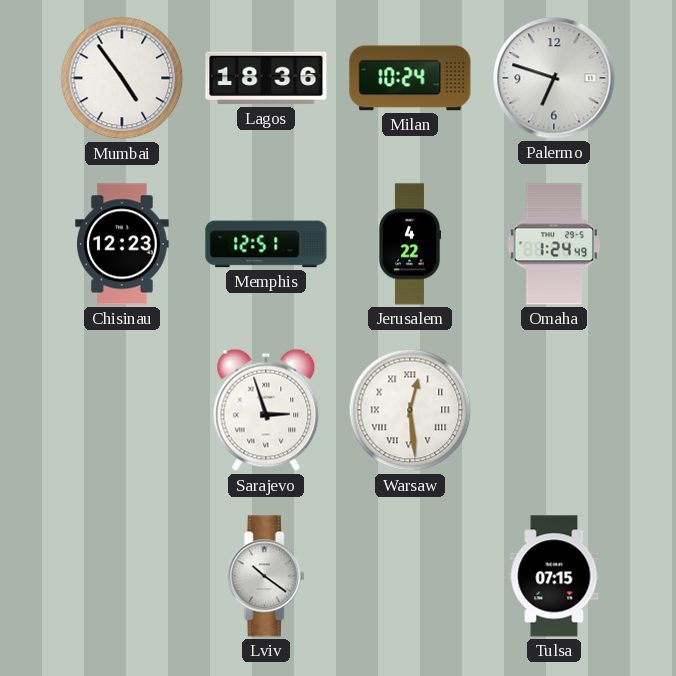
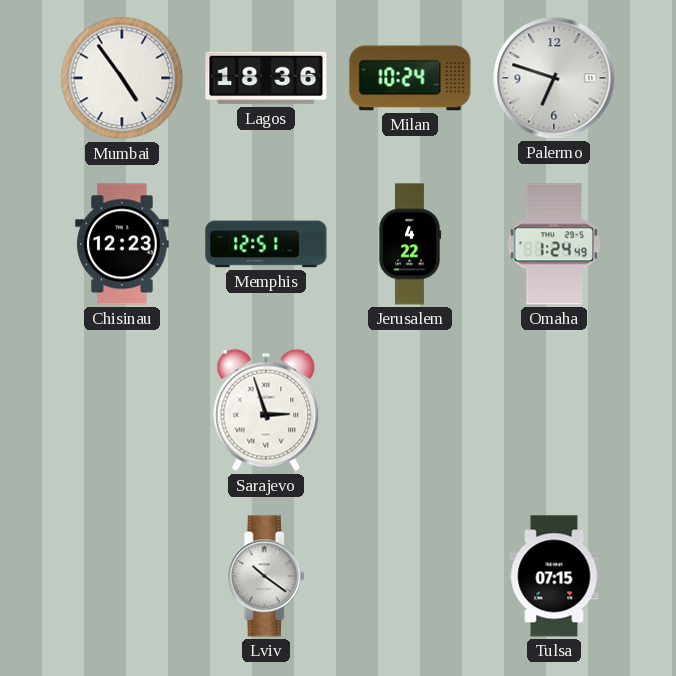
Warsaw: 12:29 -> none
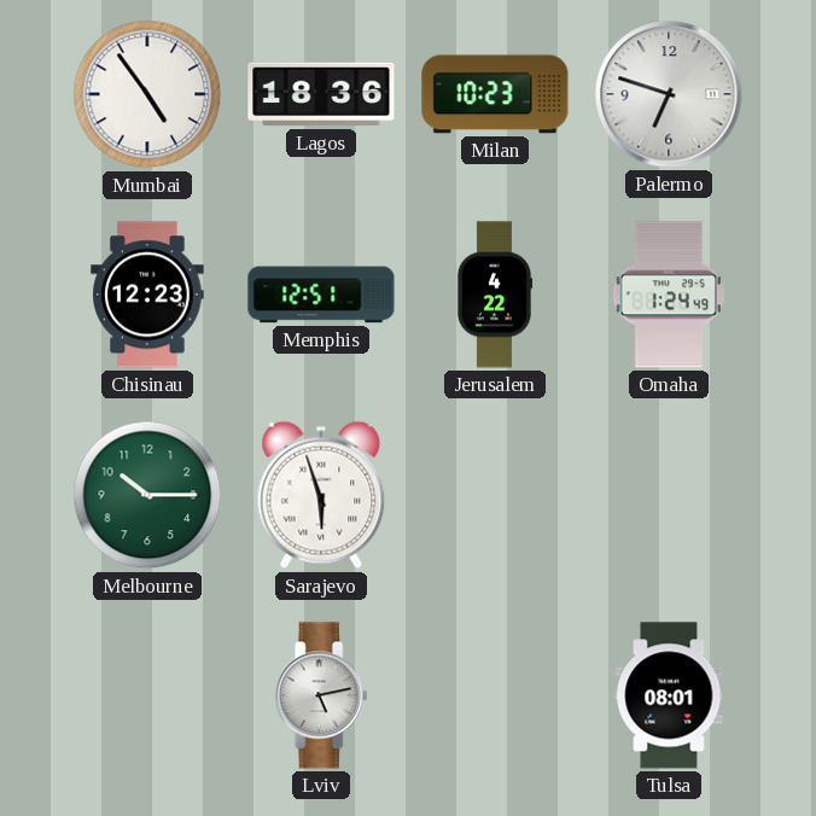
Milan: 10:24 -> 10:23
Melbourne: none -> 10:15
Sarajevo: 2:57 -> 5:57
Lviv: 10:21 -> 5:13
Tulsa: 07:15 -> 08:01
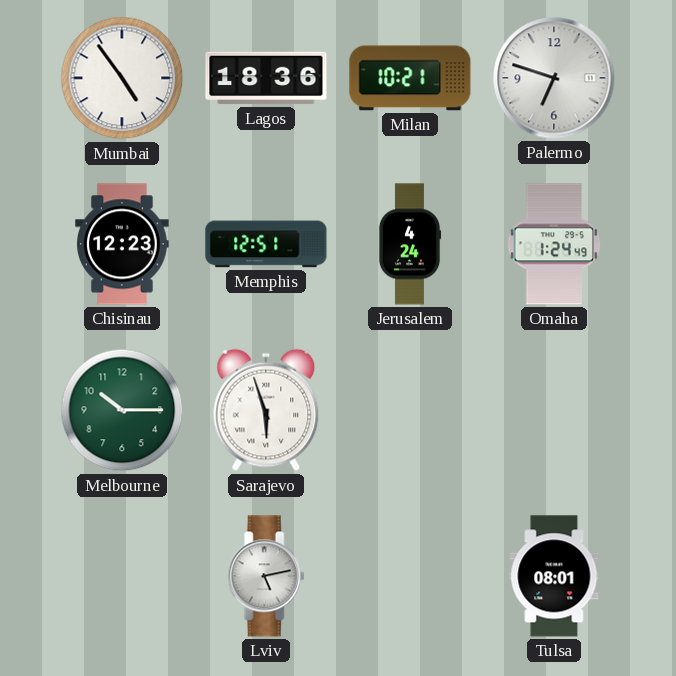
Milan: 10:23 -> 10:21
Jerusalem: 4:22 -> 4:24
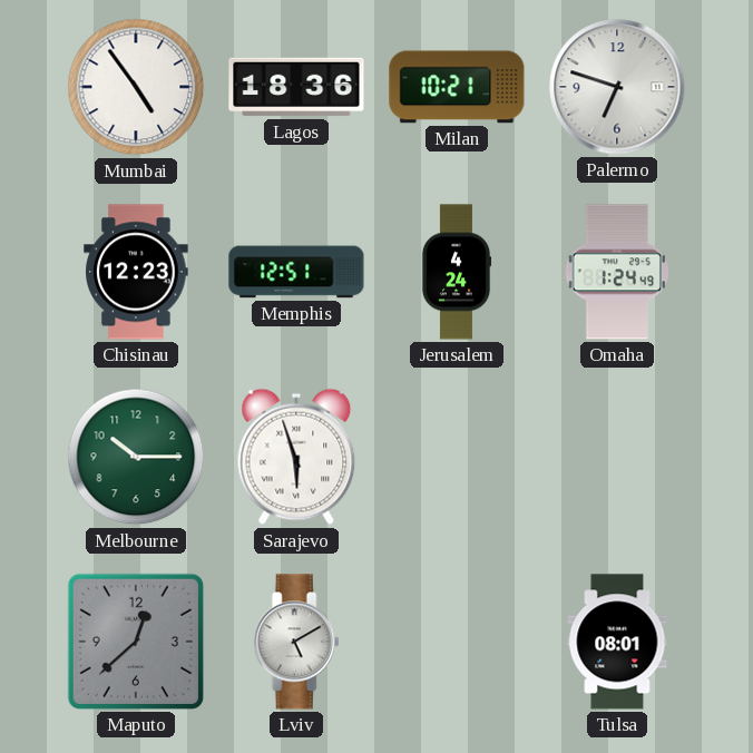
Maputo: none -> 12:38
Lviv: 5:13 -> 5:10
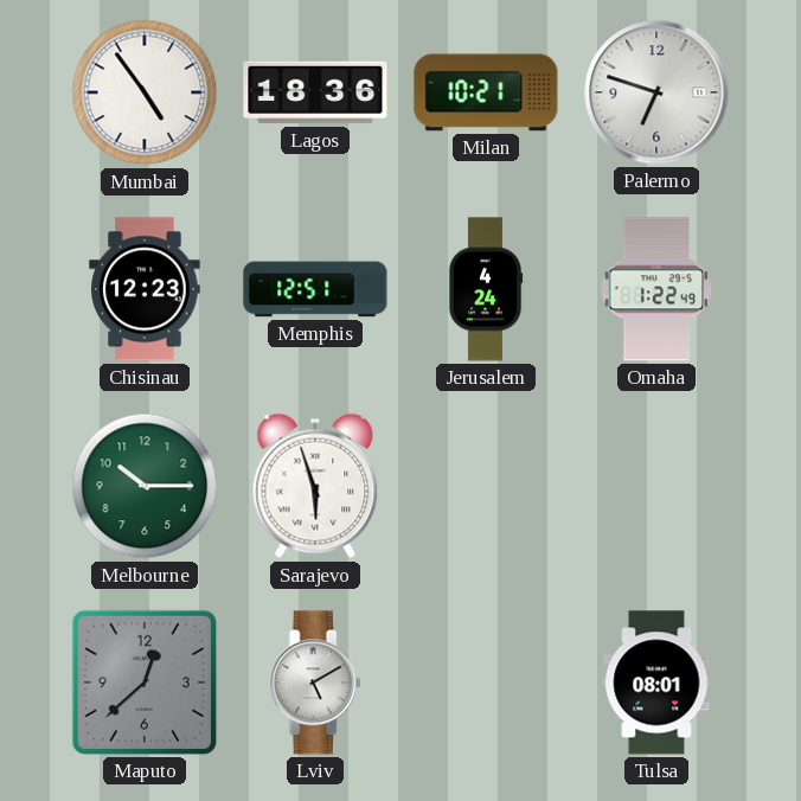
Omaha: 1:24 -> 1:22
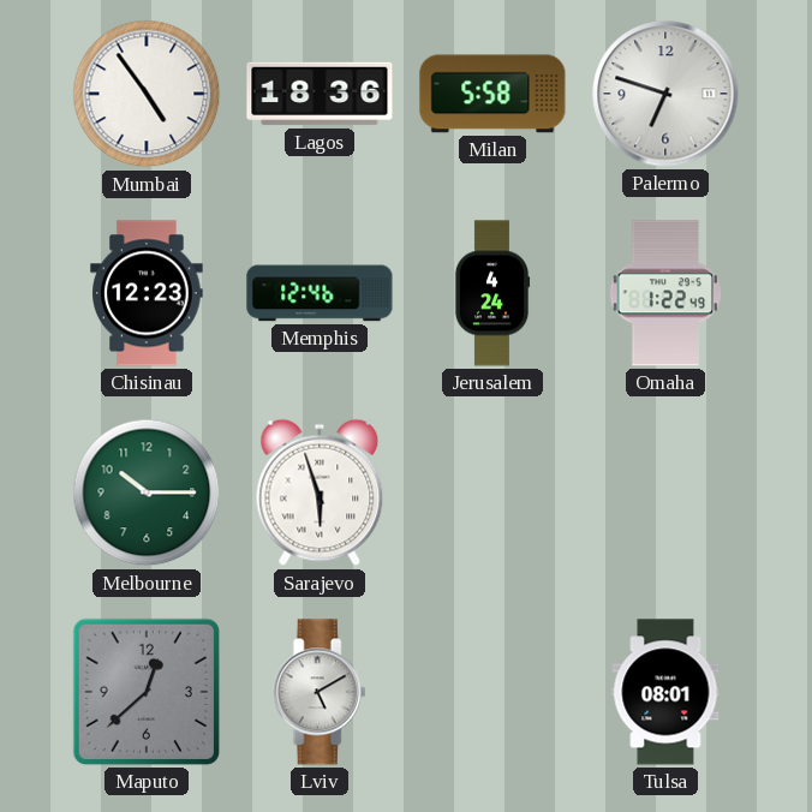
Milan: 10:21 -> 5:58
Memphis: 12:51 -> 12:46
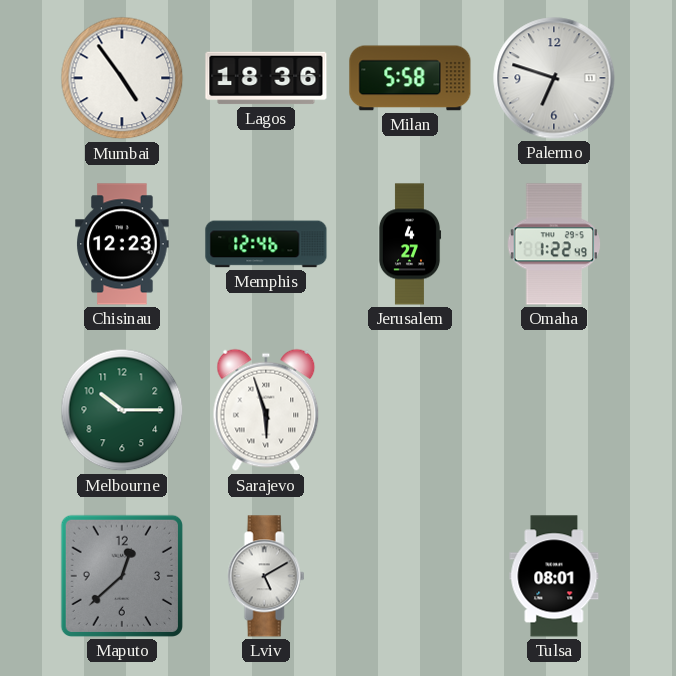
Jerusalem: 4:24 -> 4:27
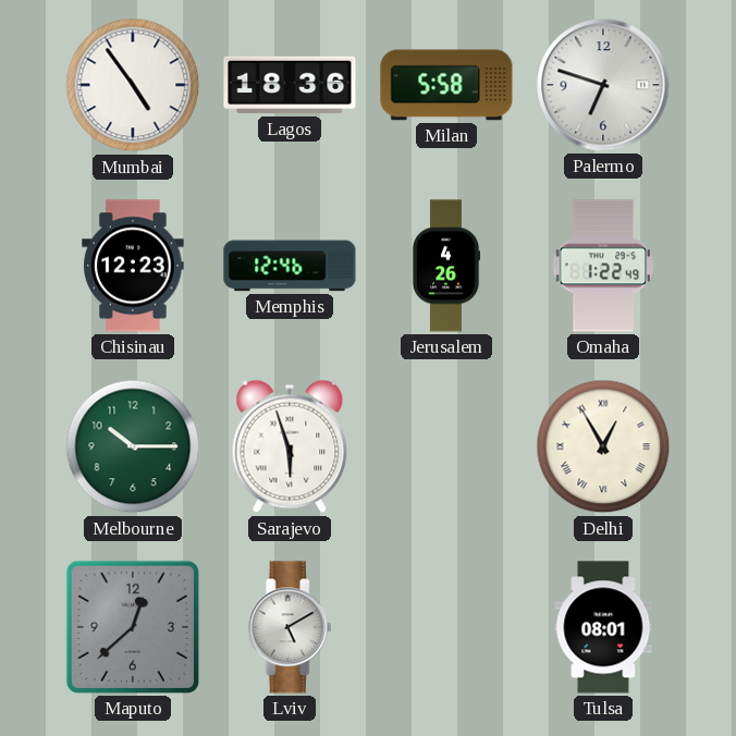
Jerusalem: 4:27 -> 4:26
Delhi: none -> 12:55
